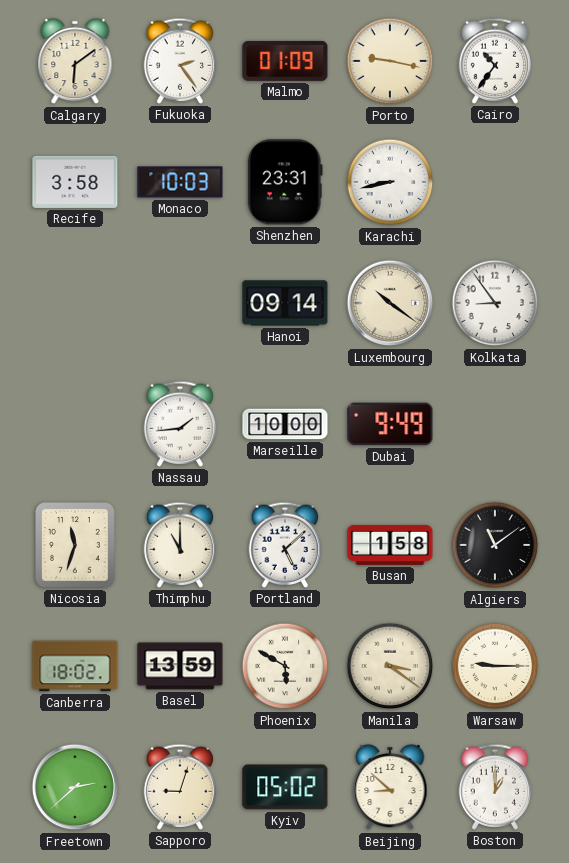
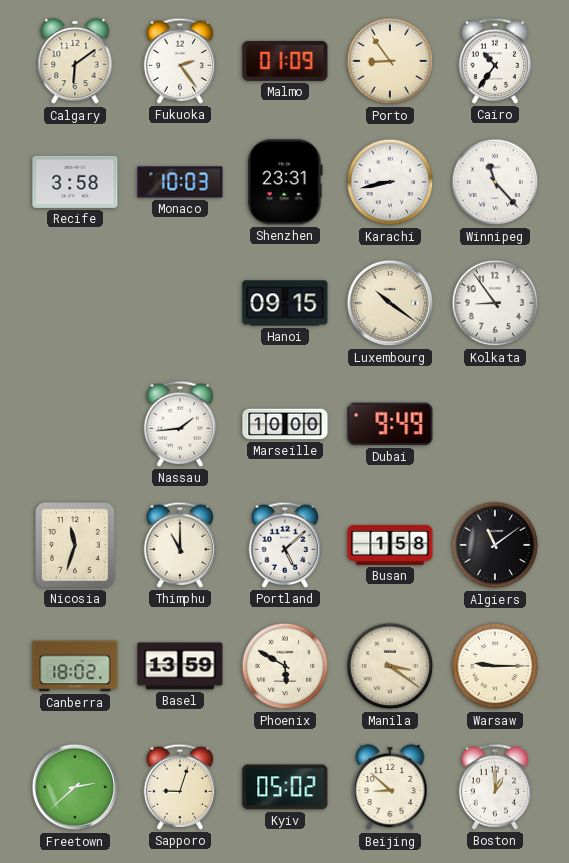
Porto: 9:17 -> 8:54
Winnipeg: none -> 11:23
Hanoi: 09:14 -> 09:15
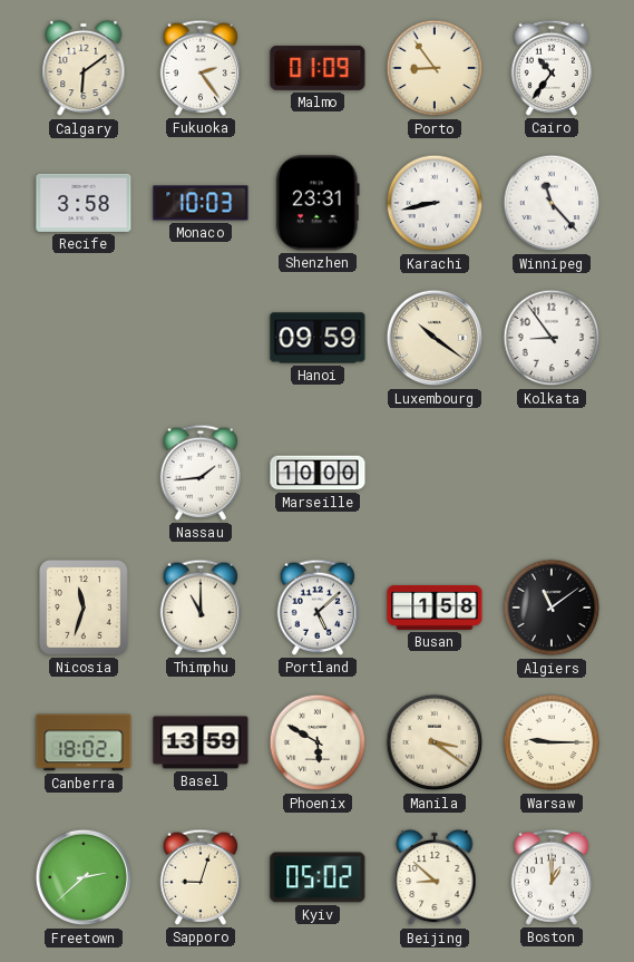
Hanoi: 09:15 -> 09:59
Dubai: 9:49 -> none
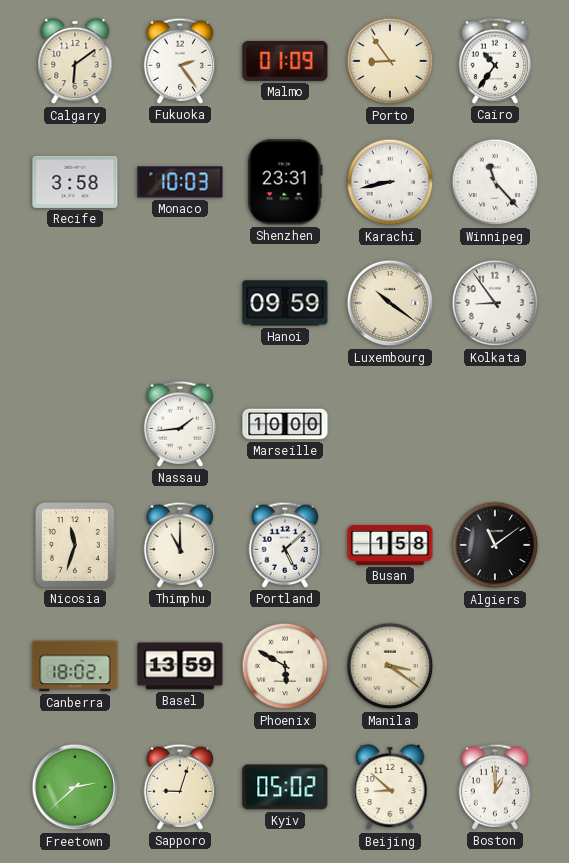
Warsaw: 9:15 -> none
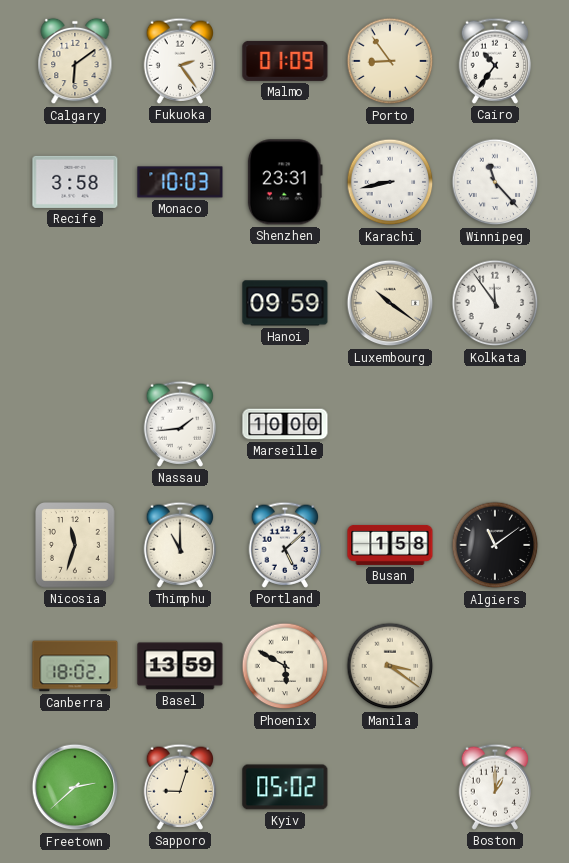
Kolkata: 8:54 -> 11:54
Beijing: 8:52 -> none
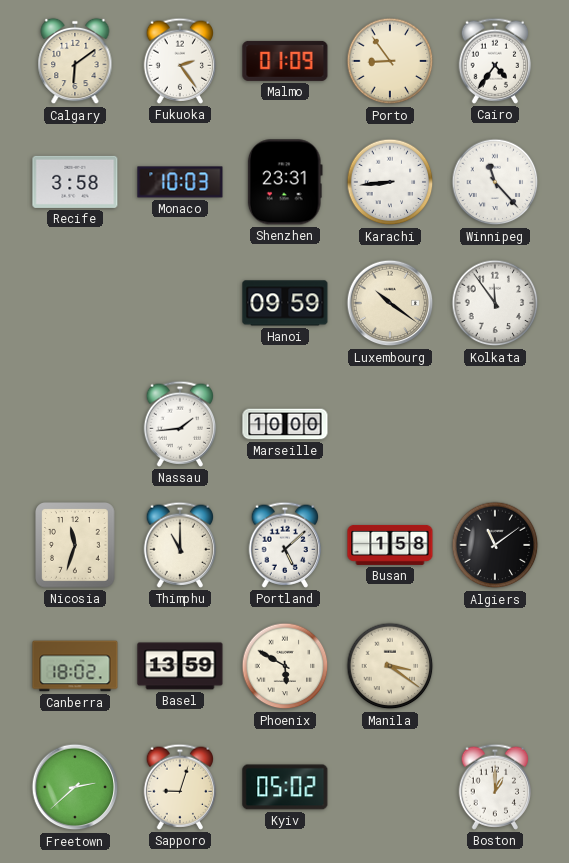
Cairo: 10:36 -> 4:36
Karachi: 8:43 -> 8:44
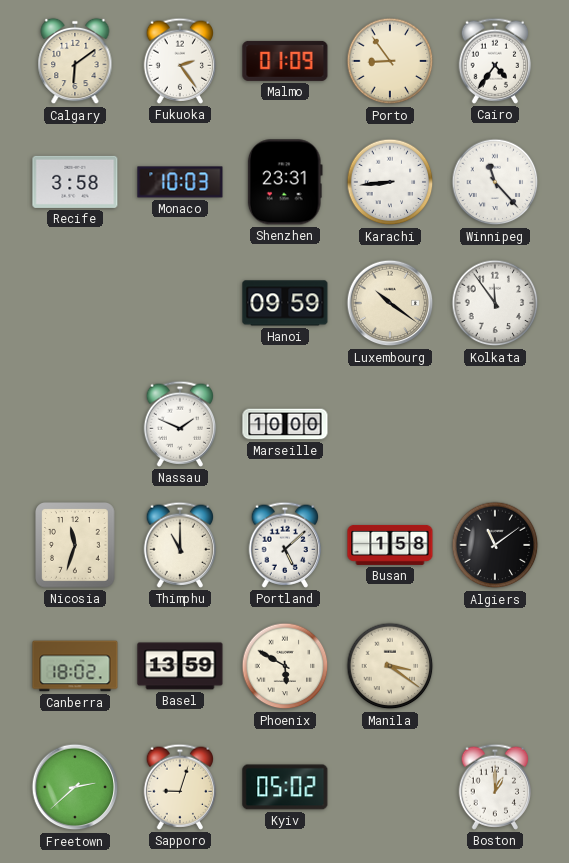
Nassau: 1:44 -> 1:49
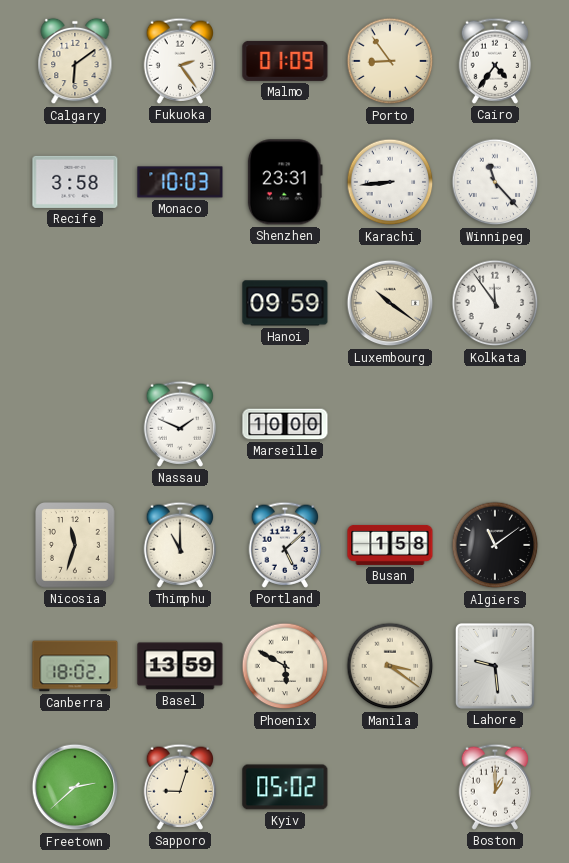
Lahore: none -> 9:29
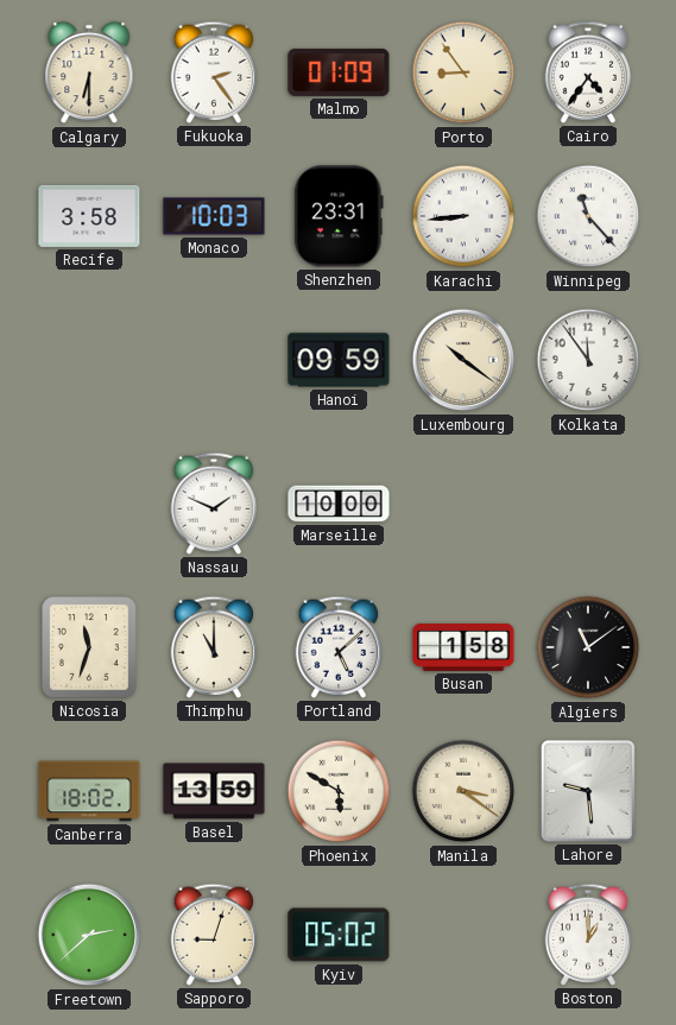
Calgary: 6:09 -> 6:30
